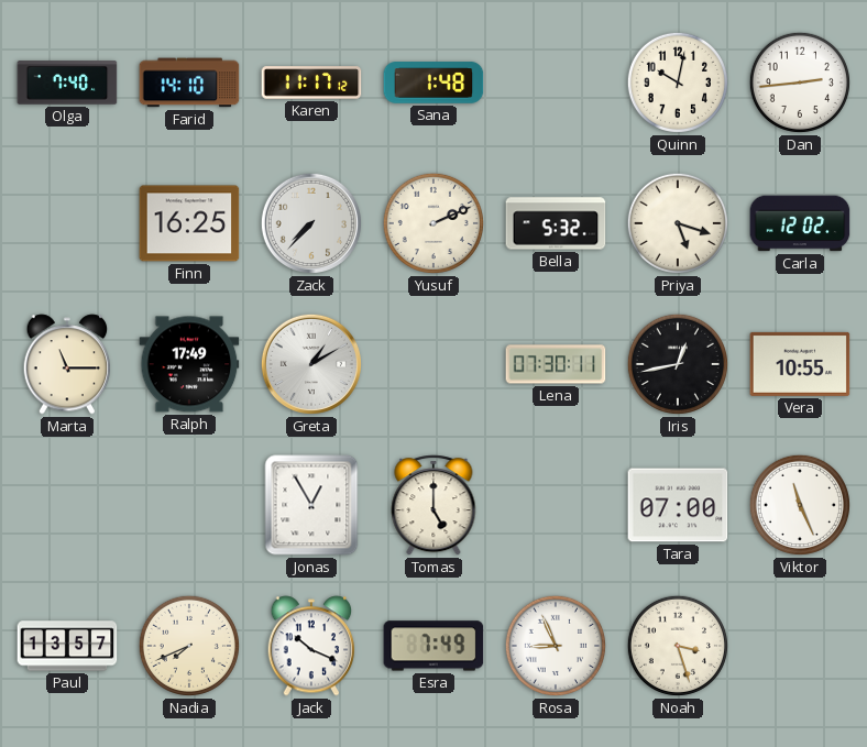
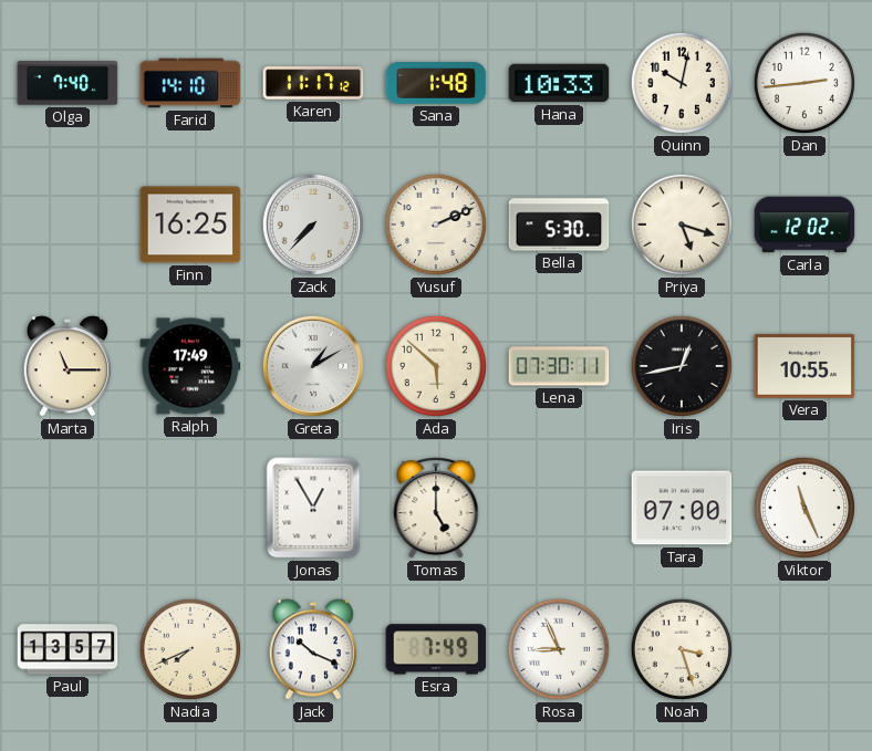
Hana: none -> 10:33
Bella: 5:32 -> 5:30
Ada: none -> 5:52
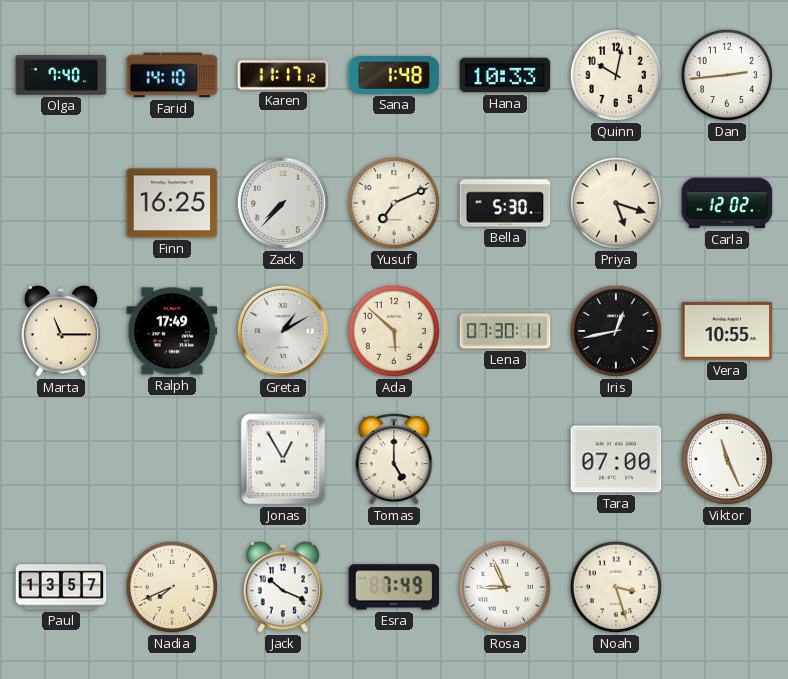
Yusuf: 2:11 -> 7:11
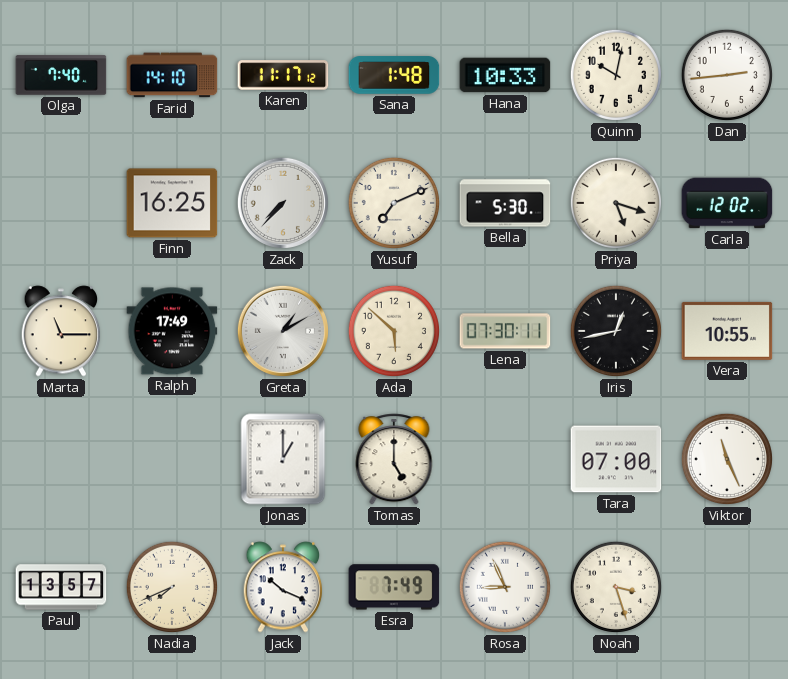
Jonas: 12:55 -> 1:00
